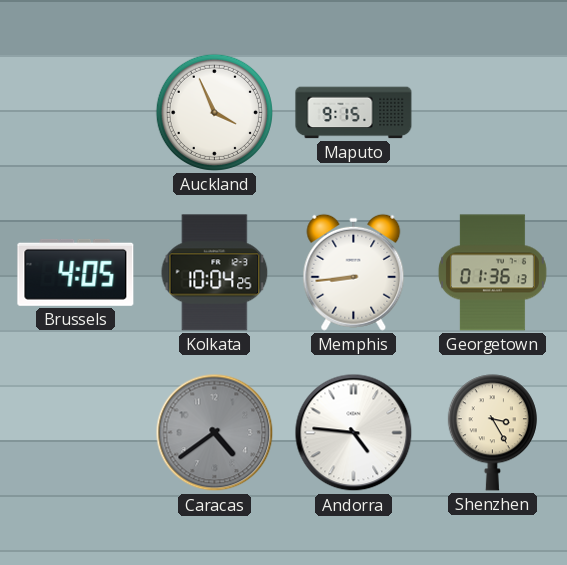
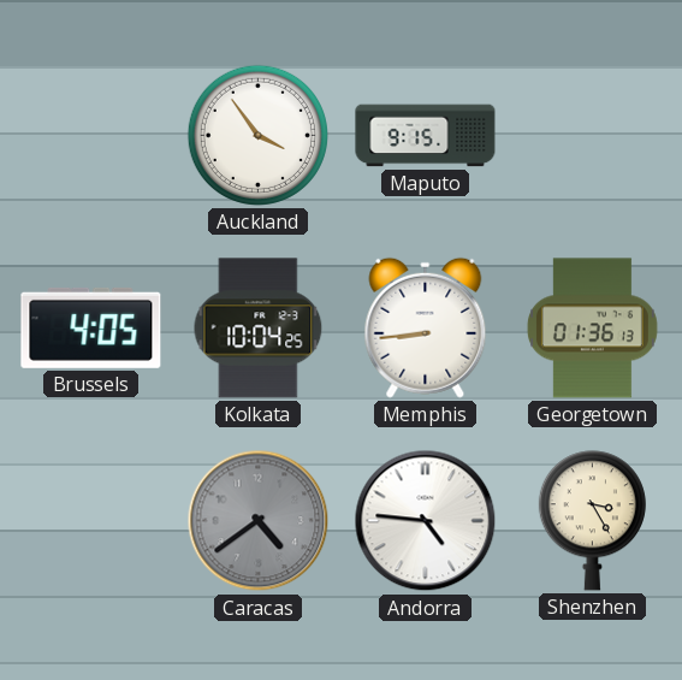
Auckland: 3:56 -> 3:54
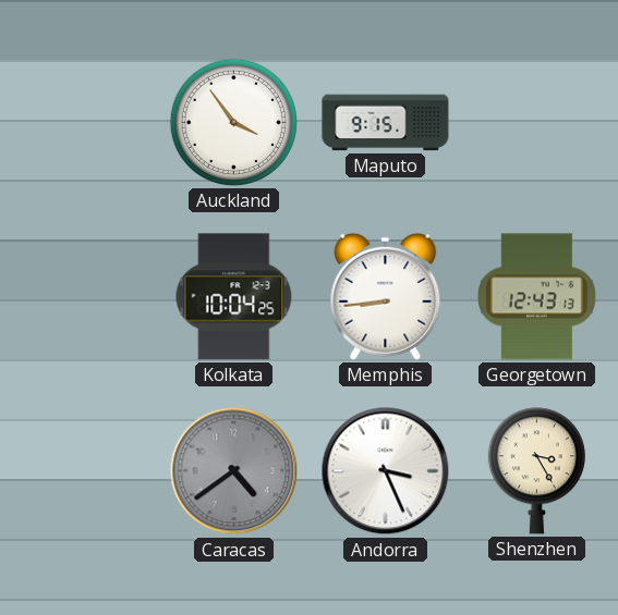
Brussels: 4:05 -> none
Georgetown: 01:36 -> 12:43
Andorra: 4:46 -> 3:26
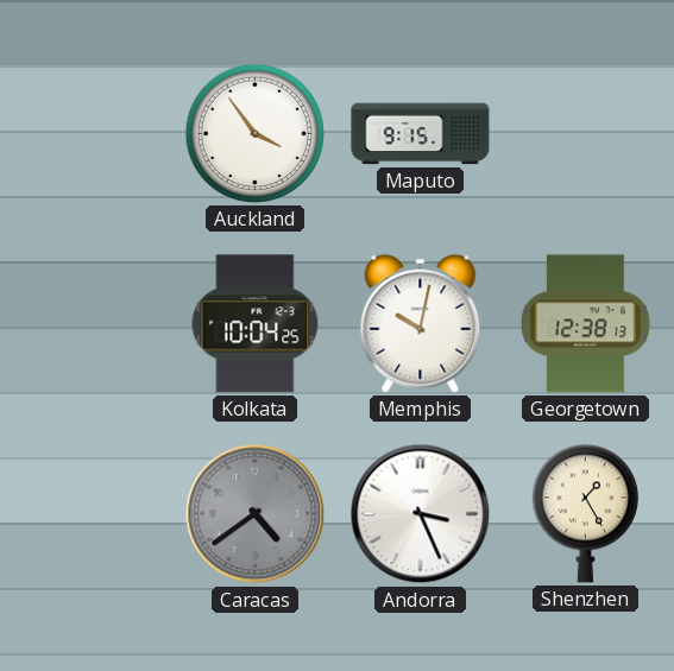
Memphis: 8:44 -> 10:02
Georgetown: 12:43 -> 12:38
Shenzhen: 3:25 -> 1:25
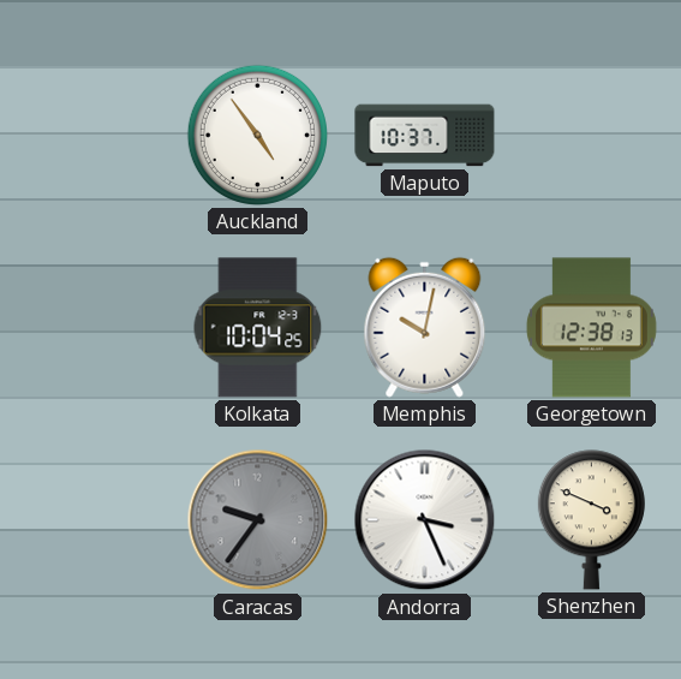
Auckland: 3:54 -> 4:54
Maputo: 9:15 -> 10:37
Caracas: 4:39 -> 9:36
Shenzhen: 1:25 -> 3:49
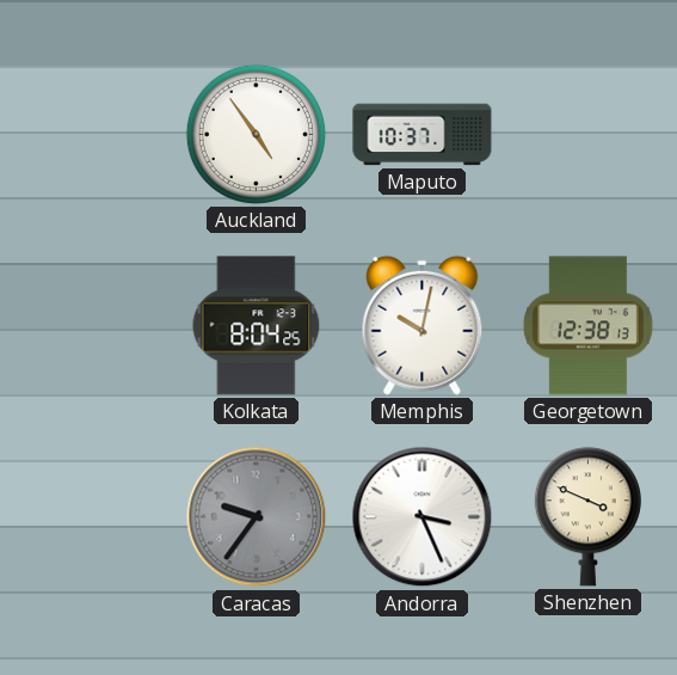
Kolkata: 10:04 -> 8:04
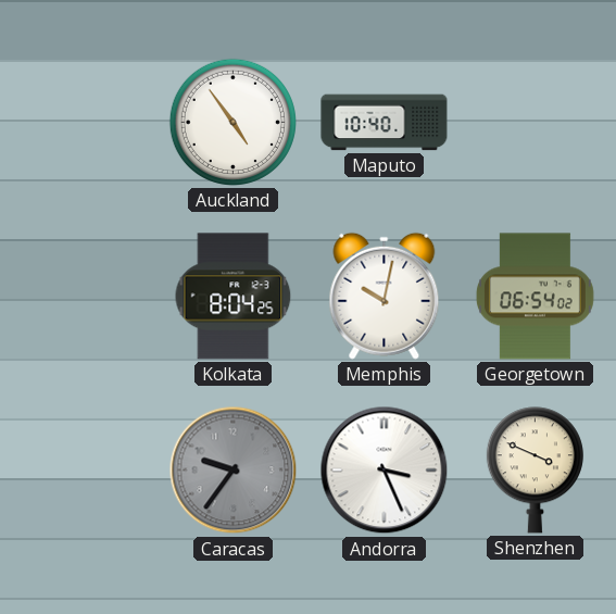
Maputo: 10:37 -> 10:40
Georgetown: 12:38 -> 06:54
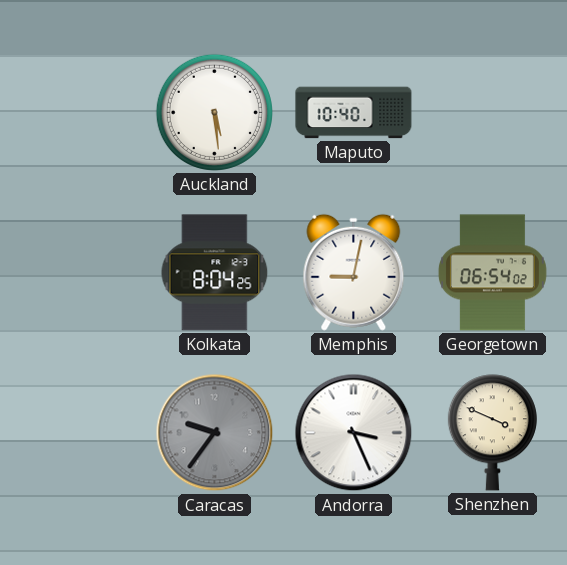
Auckland: 4:54 -> 5:29
Memphis: 10:02 -> 9:02
